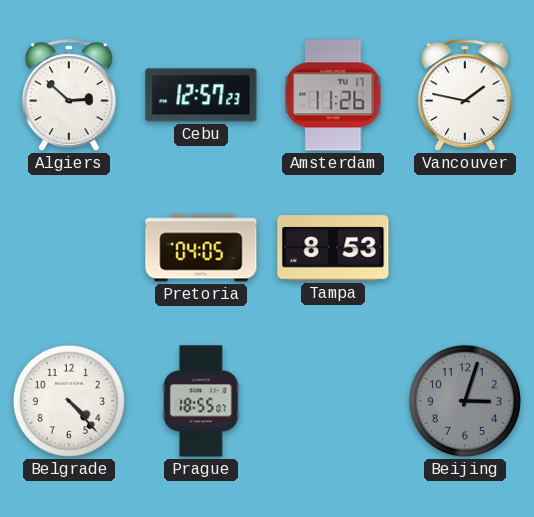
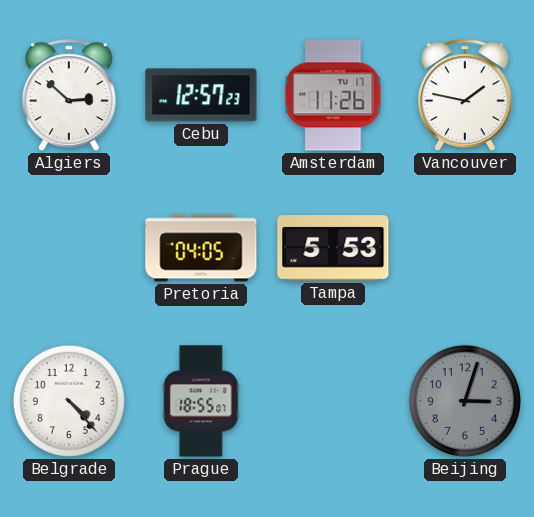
Tampa: 8:53 -> 5:53
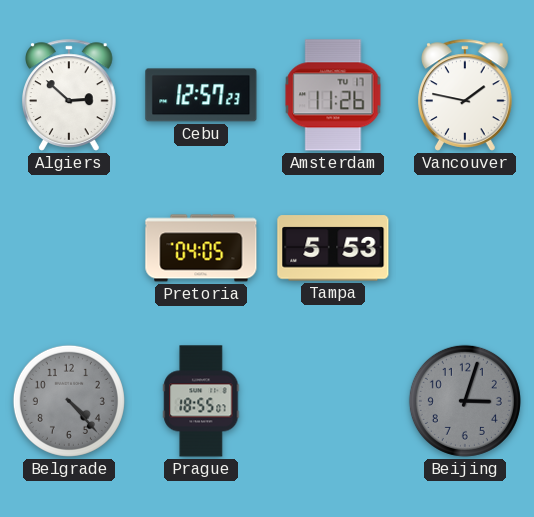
Belgrade dial: white -> grey
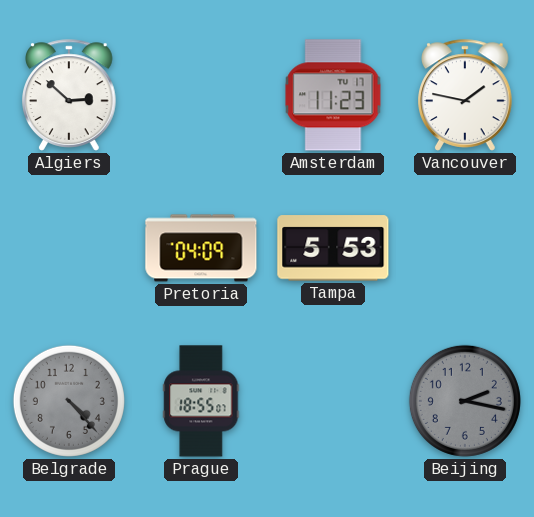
Cebu: 12:57 -> none
Amsterdam: 11:26 -> 11:23
Pretoria: 04:05 -> 04:09
Beijing: 3:03 -> 2:17
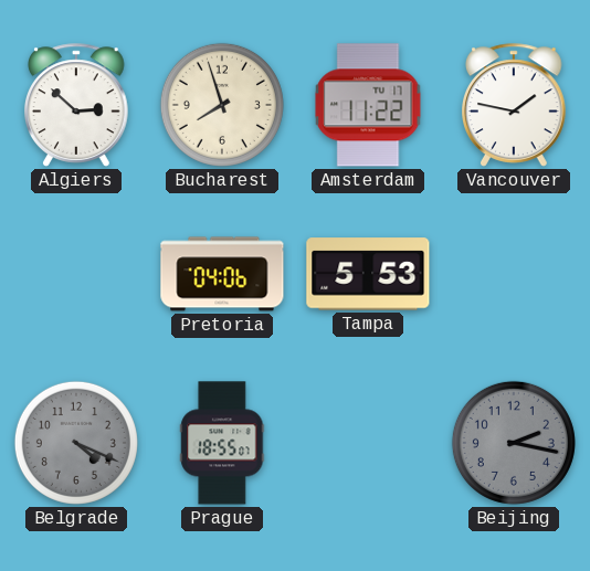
Bucharest: none -> 7:57
Amsterdam: 11:23 -> 11:22
Pretoria: 04:09 -> 04:06
Belgrade: 4:23 -> 4:19
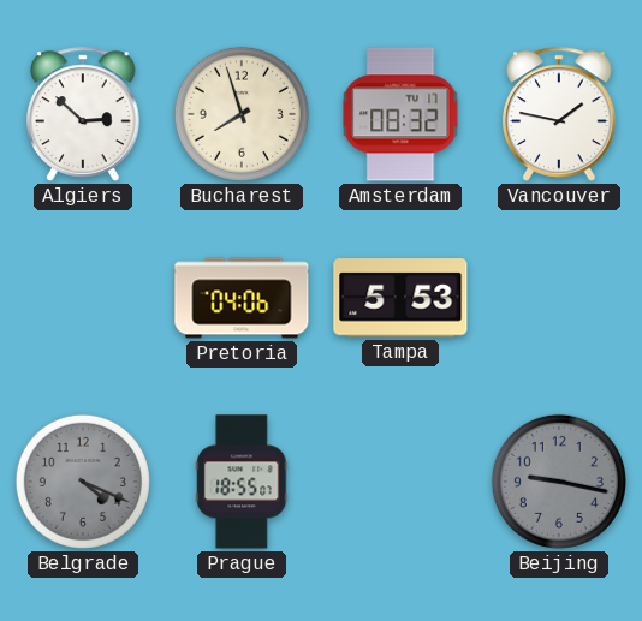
Amsterdam: 11:22 -> 08:32
Beijing: 2:17 -> 9:17
